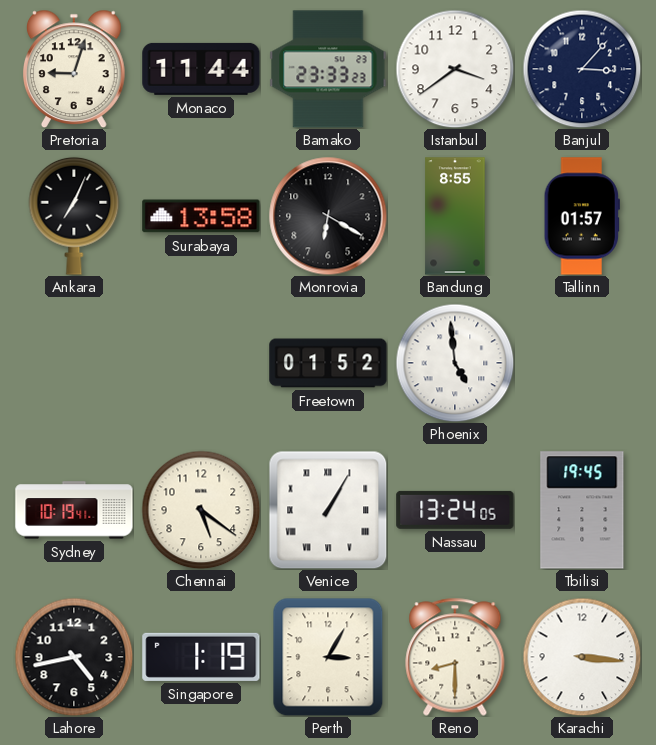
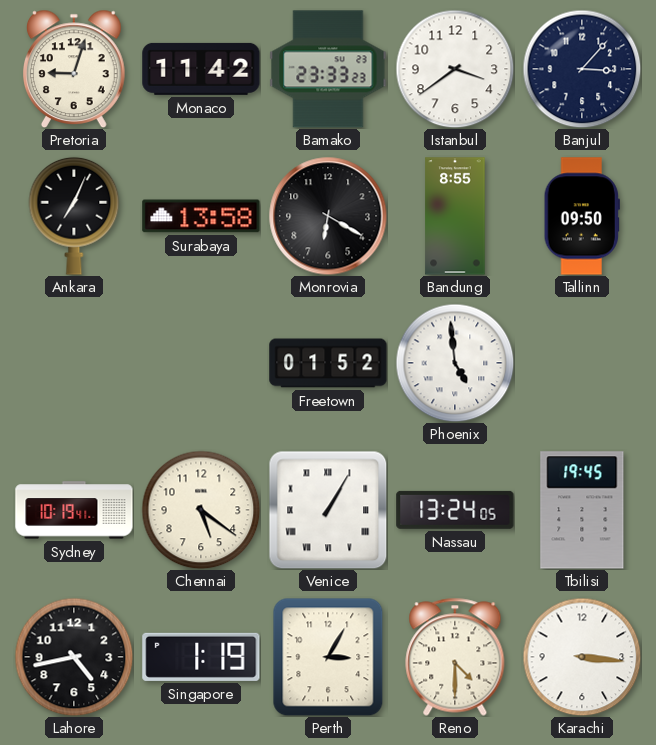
Monaco: 11:44 -> 11:42
Tallinn: 01:57 -> 09:50
Reno: 8:30 -> 4:30
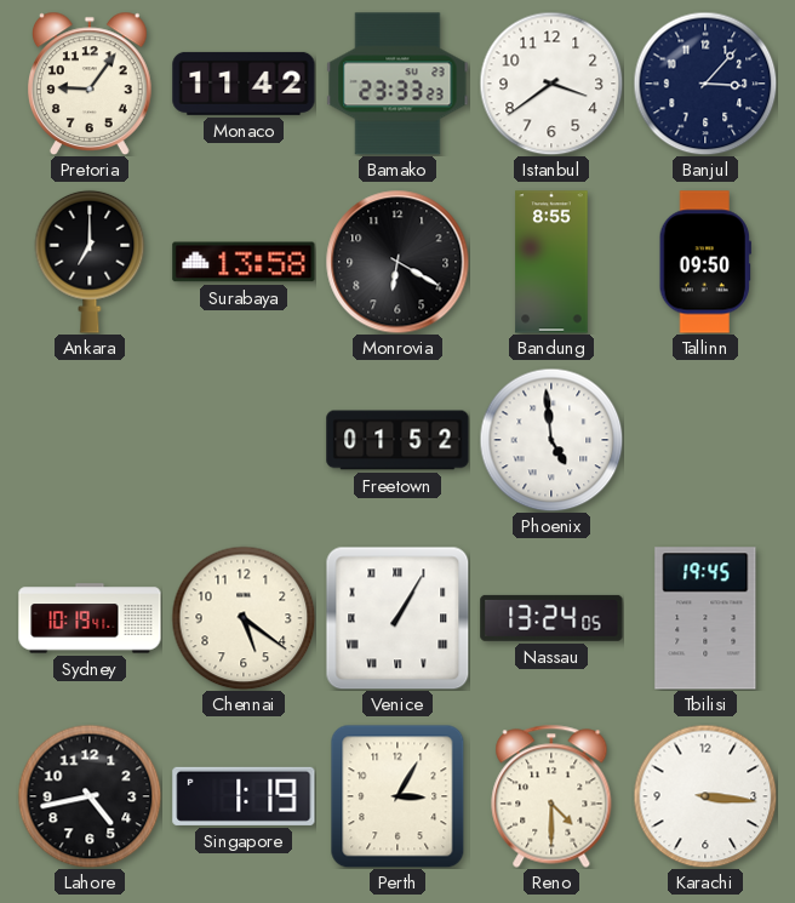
Pretoria: 9:03 -> 9:06
Ankara: 7:04 -> 7:00
